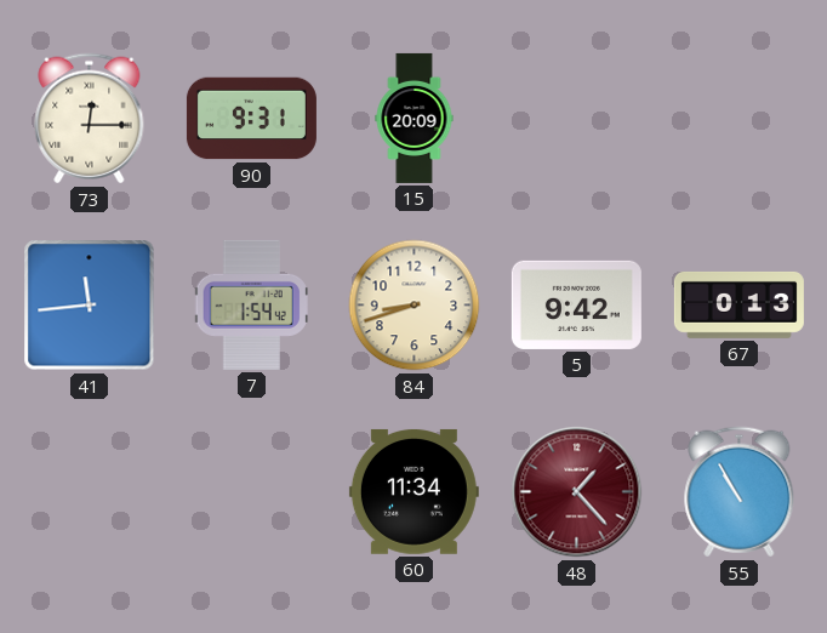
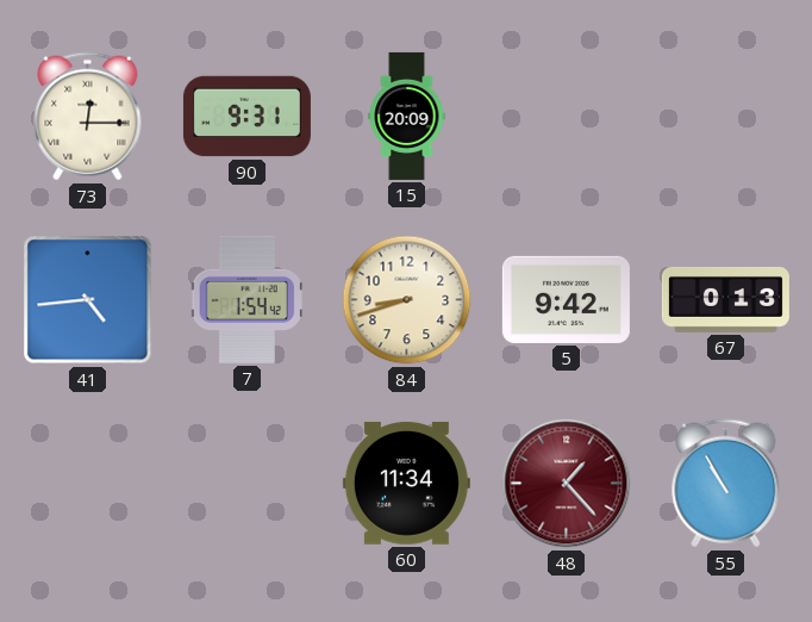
41: 11:44 -> 4:44
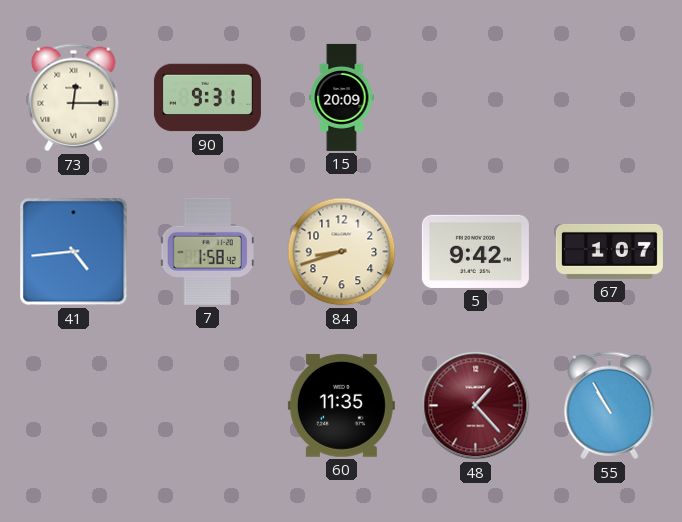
7: 1:54 -> 1:58
67: 0:13 -> 1:07
60: 11:34 -> 11:35
